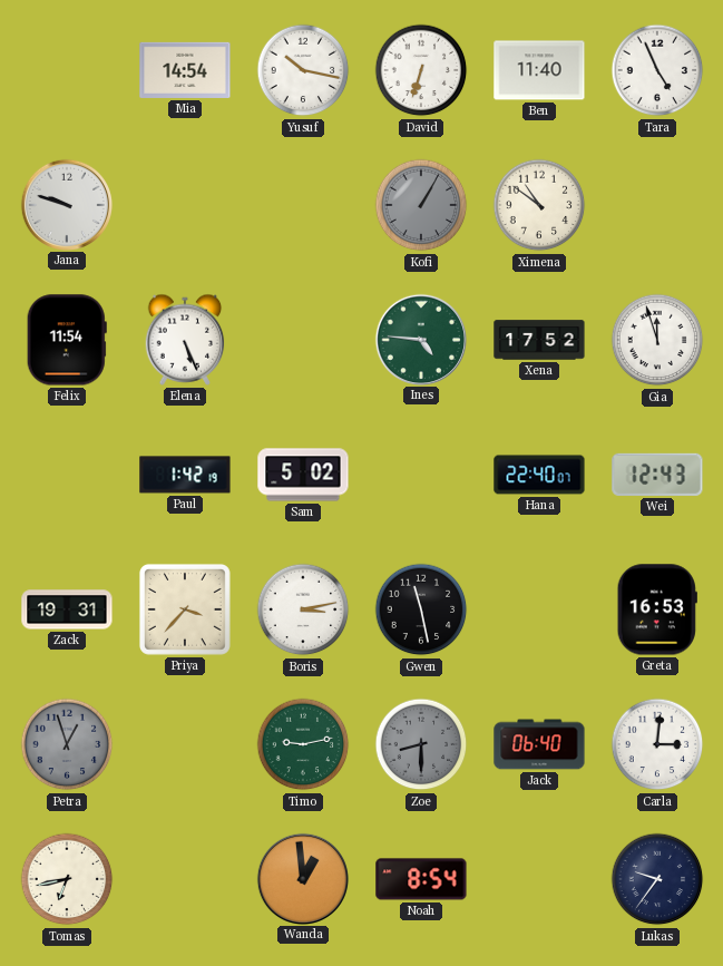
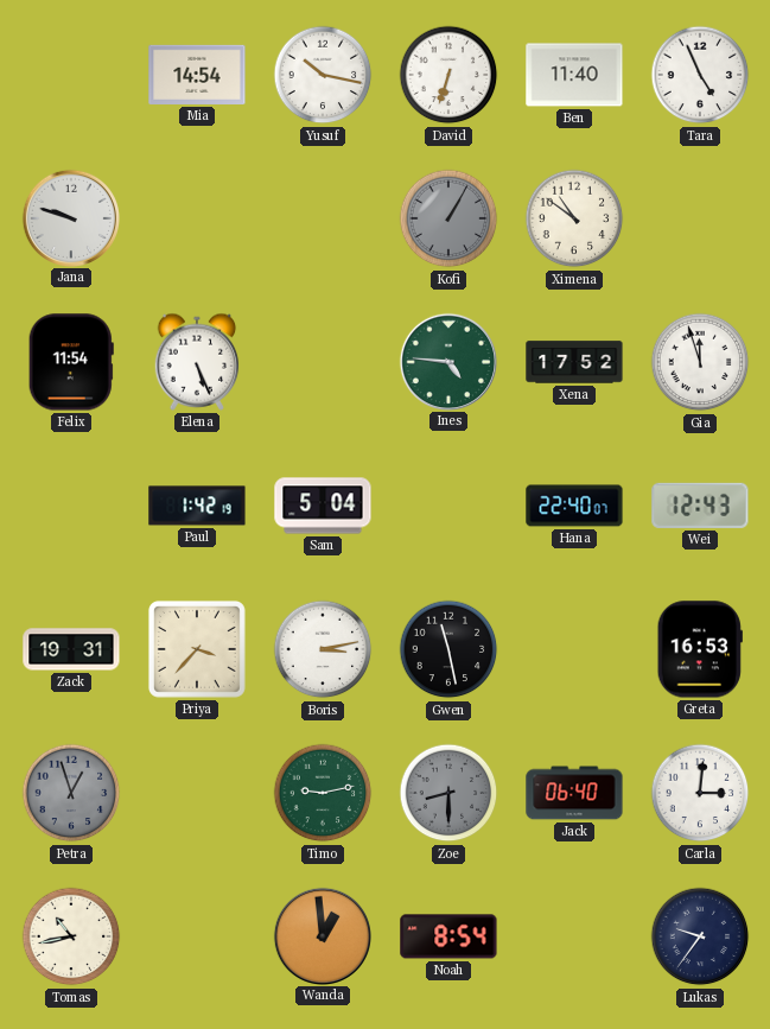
Sam: 5:02 -> 5:04
Tomas: 6:43 -> 10:43
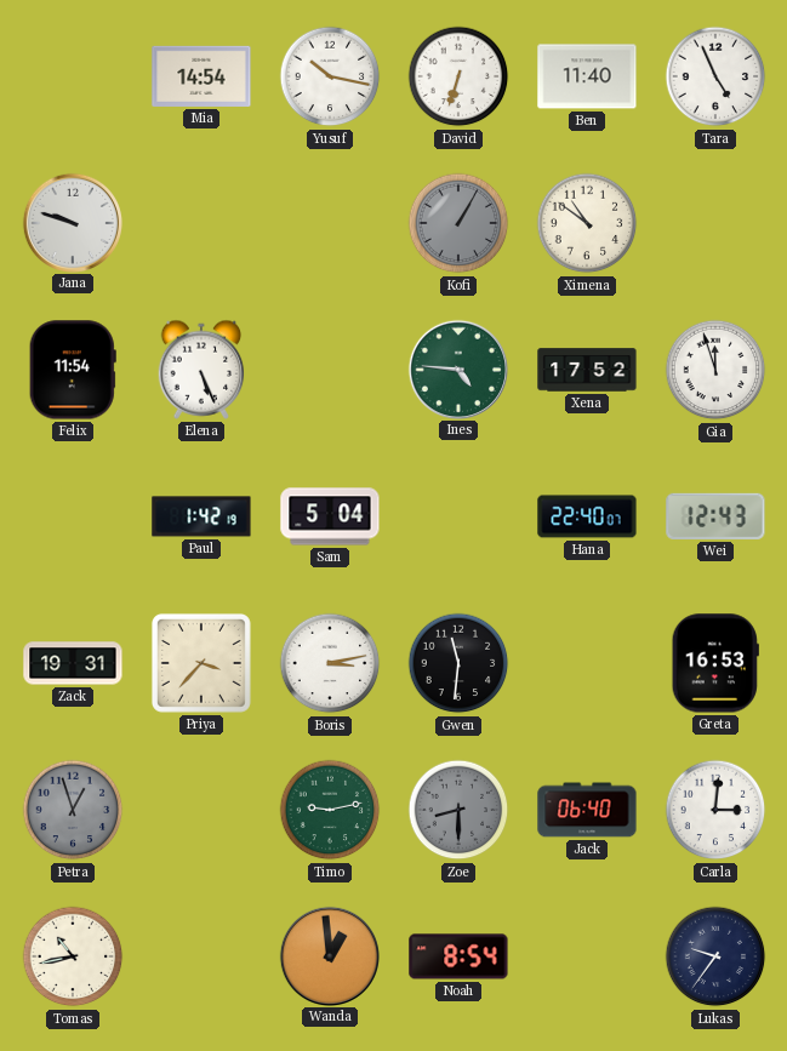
Gwen: 11:28 -> 11:31
